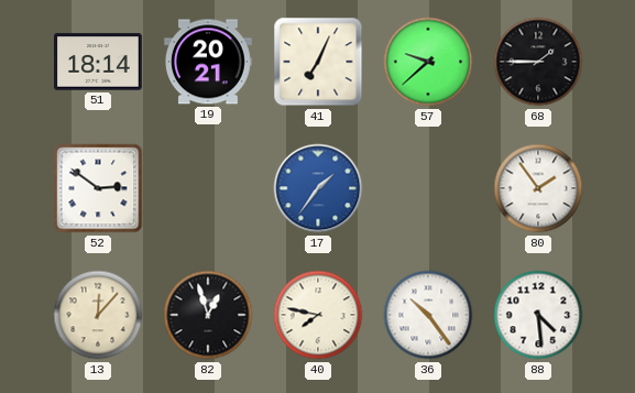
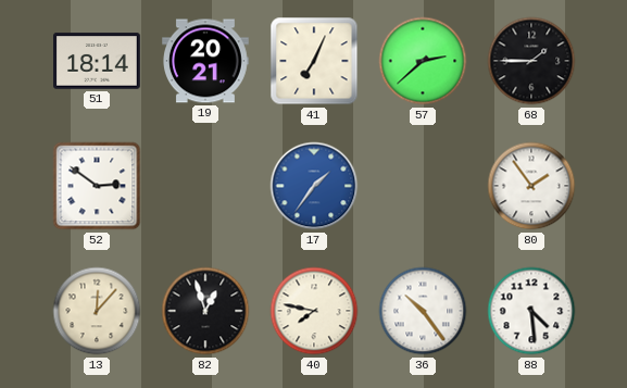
57: 9:38 -> 2:38
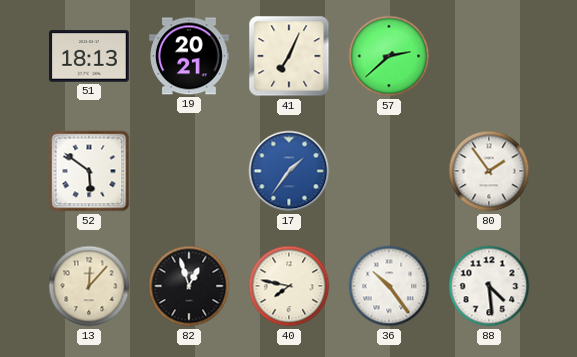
51: 18:14 -> 18:13
68: 1:45 -> none
52: 2:51 -> 5:51
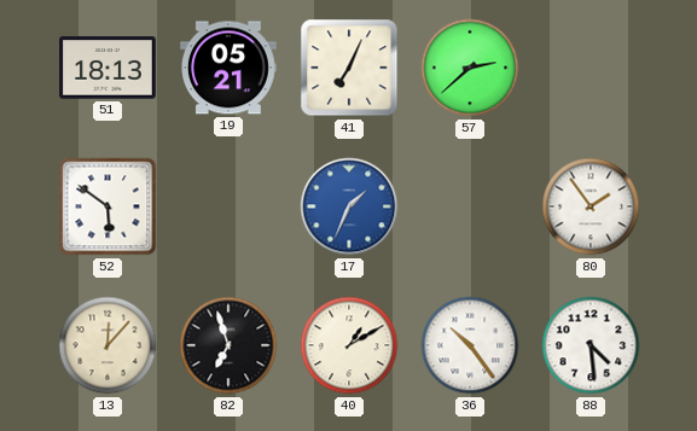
19: 20:21 -> 05:21
17: 1:36 -> 1:34
82: 12:57 -> 6:57
40: 7:47 -> 1:10
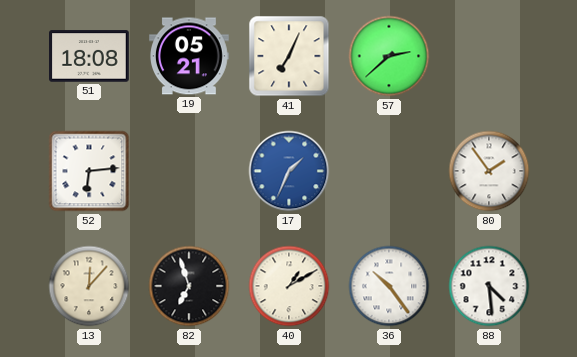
51: 18:13 -> 18:08
52: 5:51 -> 6:14
